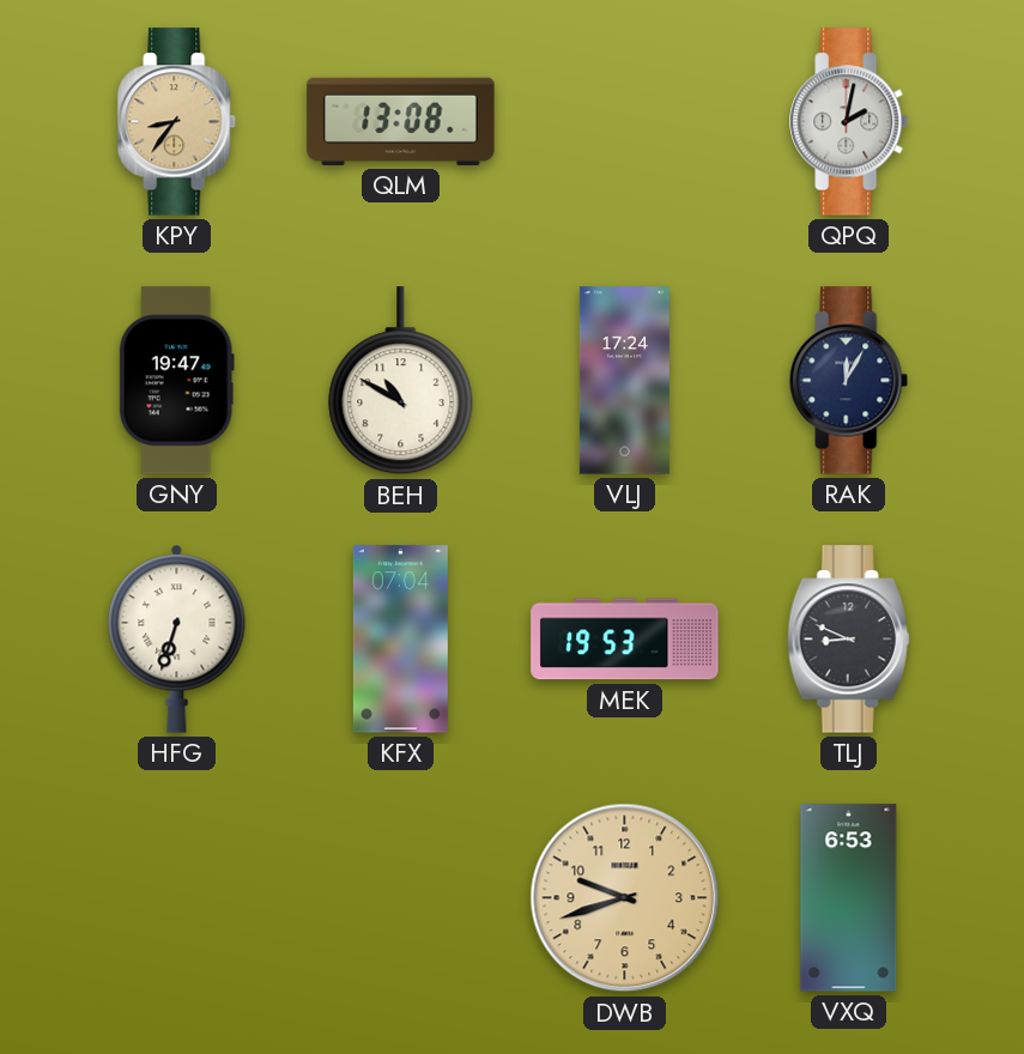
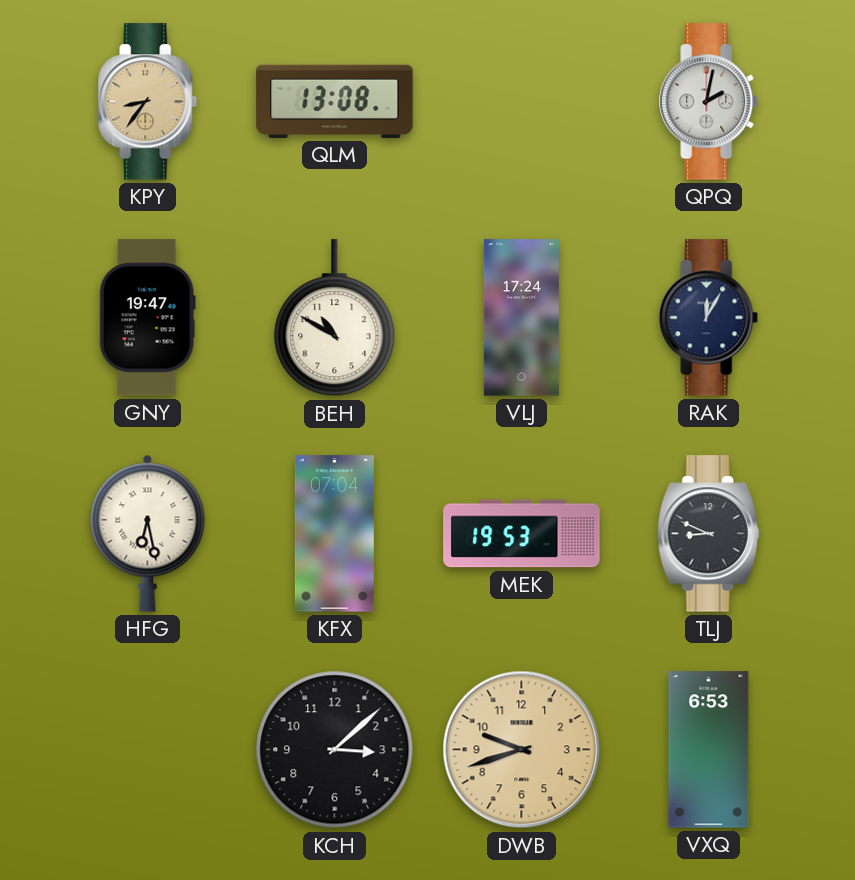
HFG: 6:33 -> 6:28
KCH: none -> 3:08
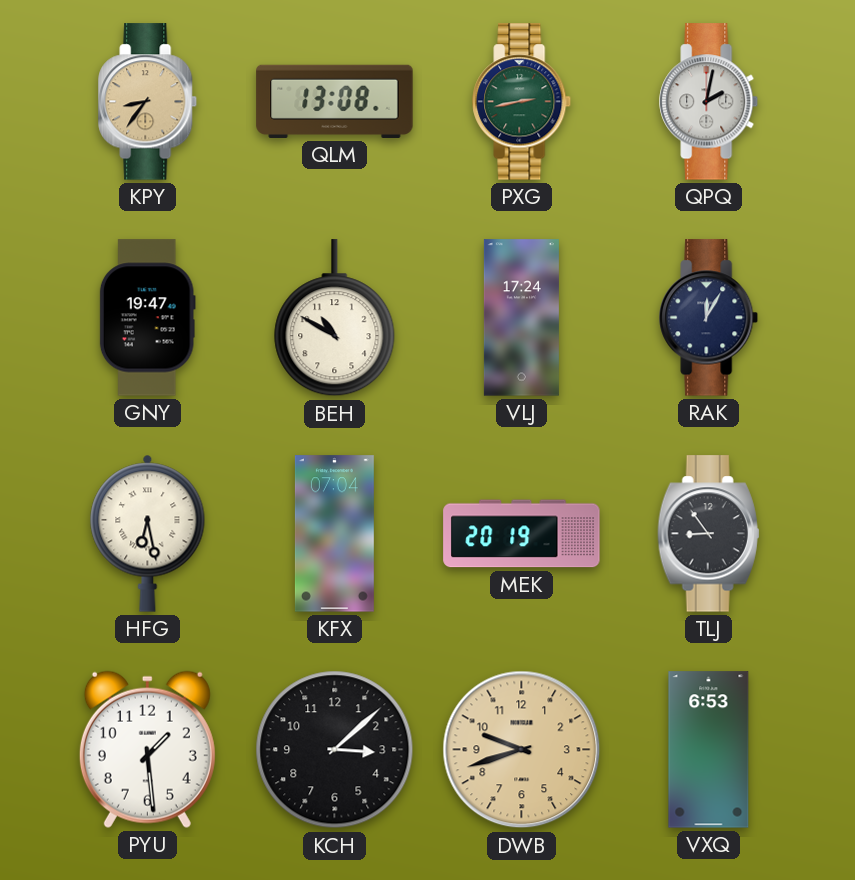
PXG: none -> 2:43
MEK: 19:53 -> 20:19
TLJ: 8:49 -> 8:54
PYU: none -> 1:29
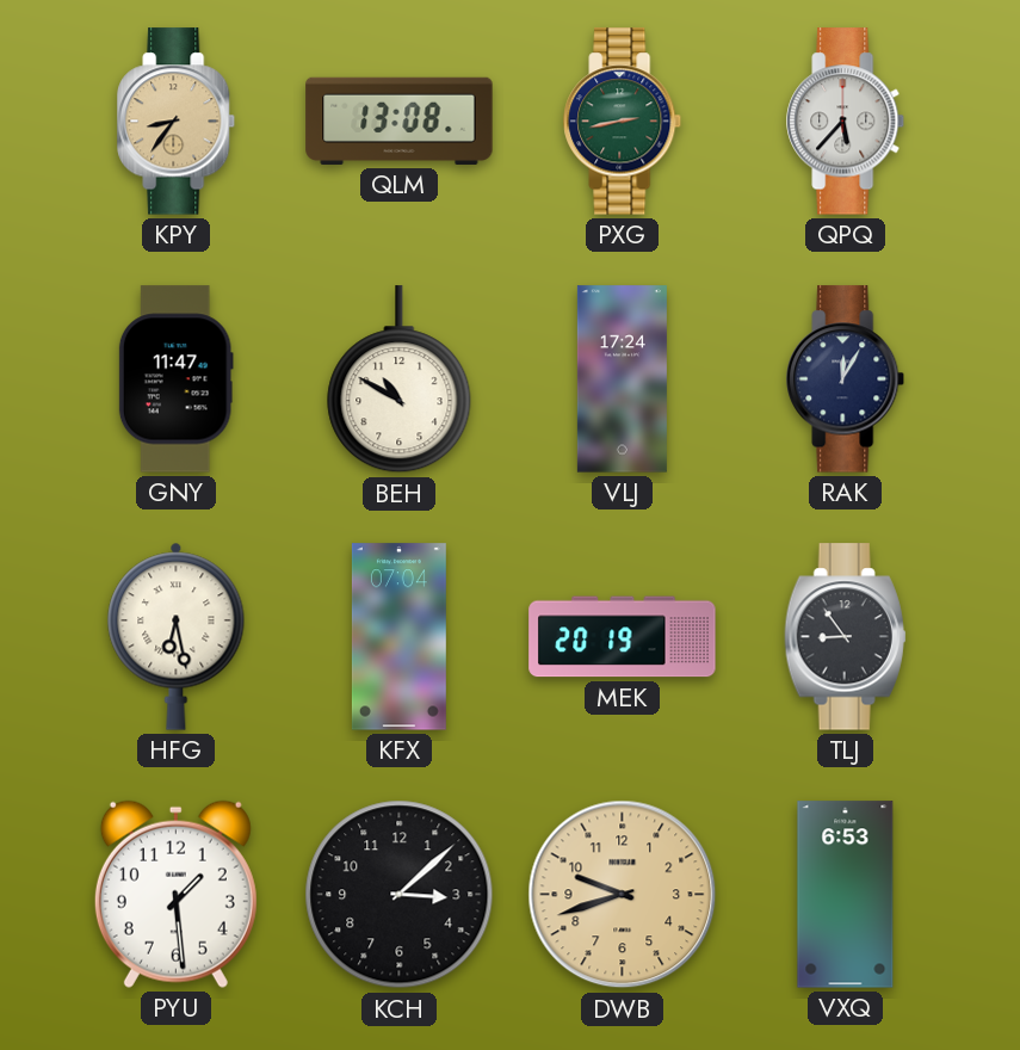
QPQ: 2:02 -> 5:37
GNY: 19:47 -> 11:47
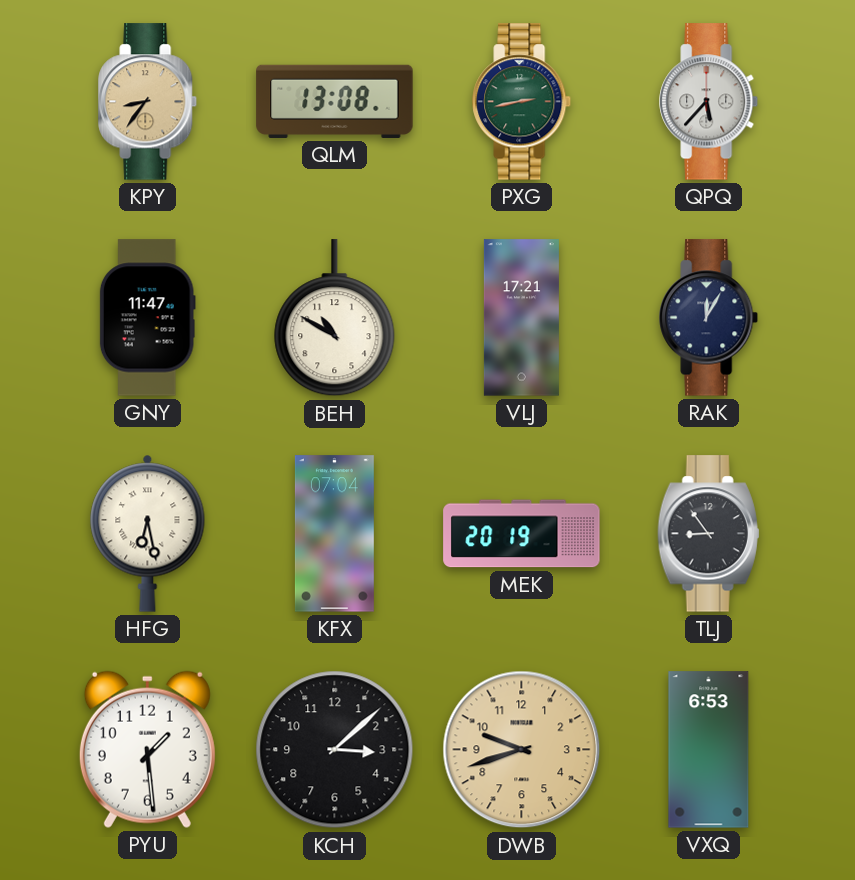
VLJ: 17:24 -> 17:21
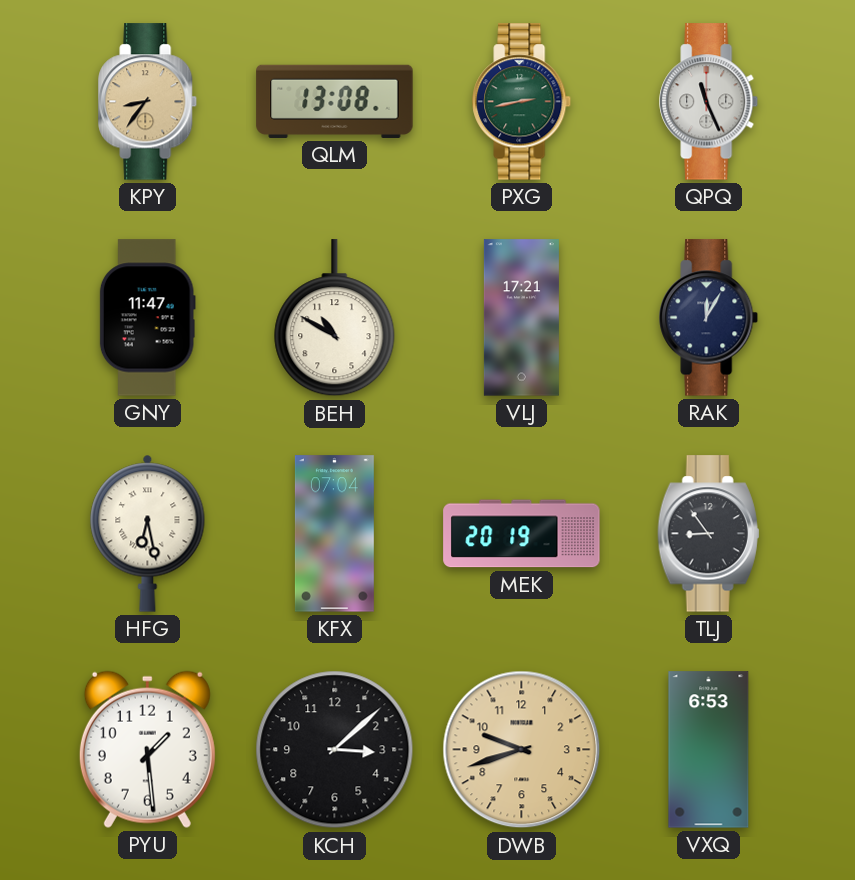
QPQ: 5:37 -> 11:26
